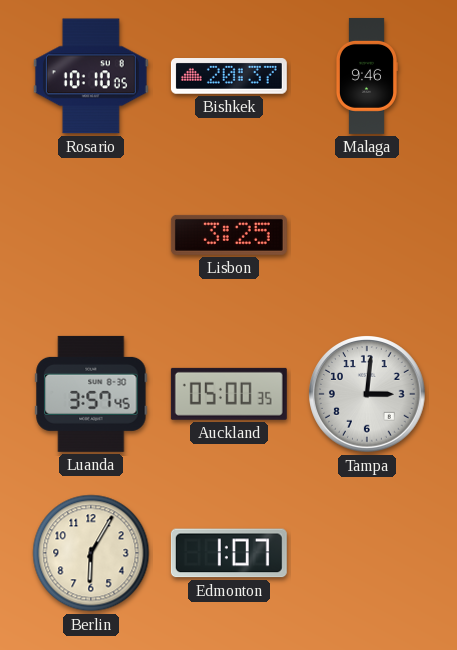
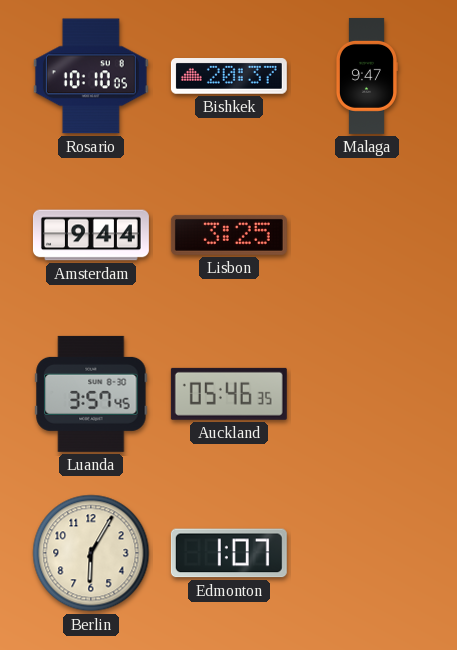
Malaga: 9:46 -> 9:47
Amsterdam: none -> 9:44
Auckland: 05:00 -> 05:46
Tampa: 3:01 -> none
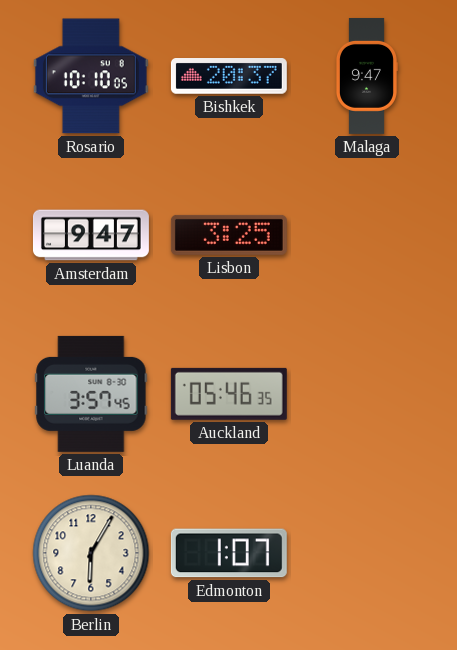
Amsterdam: 9:44 -> 9:47
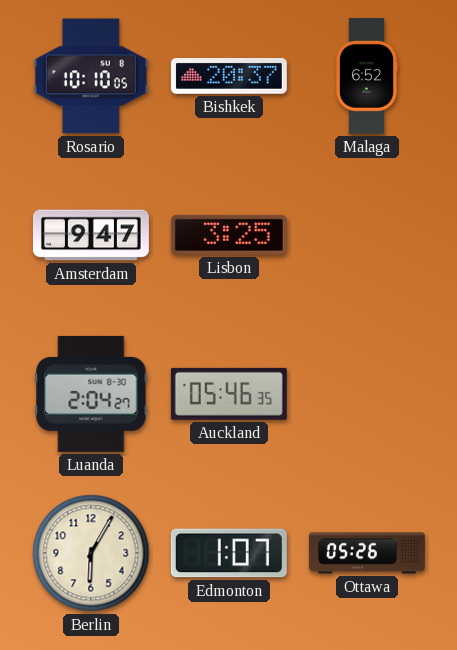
Malaga: 9:47 -> 6:52
Luanda: 3:57 -> 2:04
Ottawa: none -> 05:26
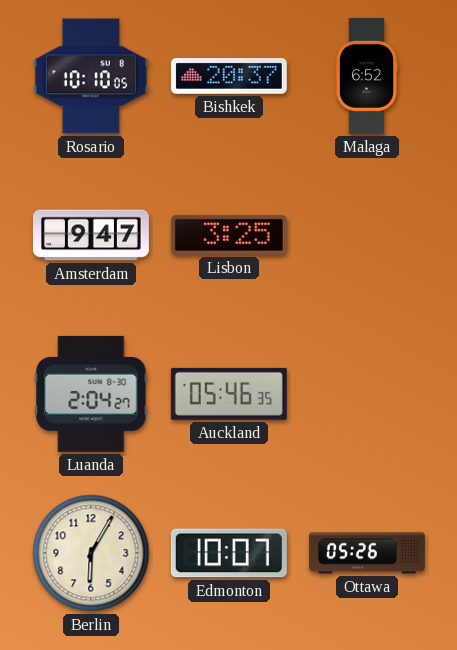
Edmonton: 1:07 -> 10:07
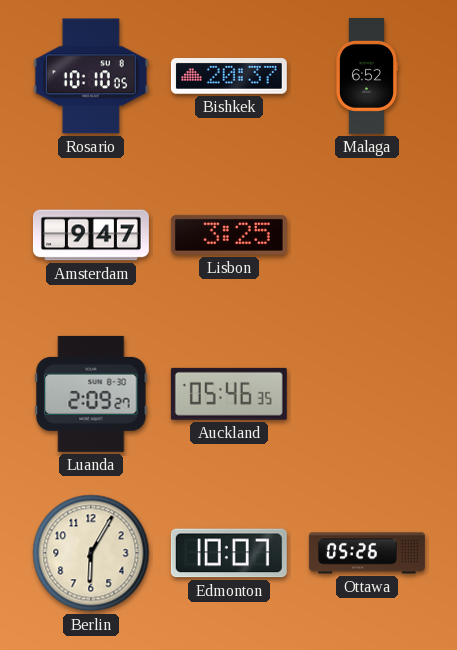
Luanda: 2:04 -> 2:09
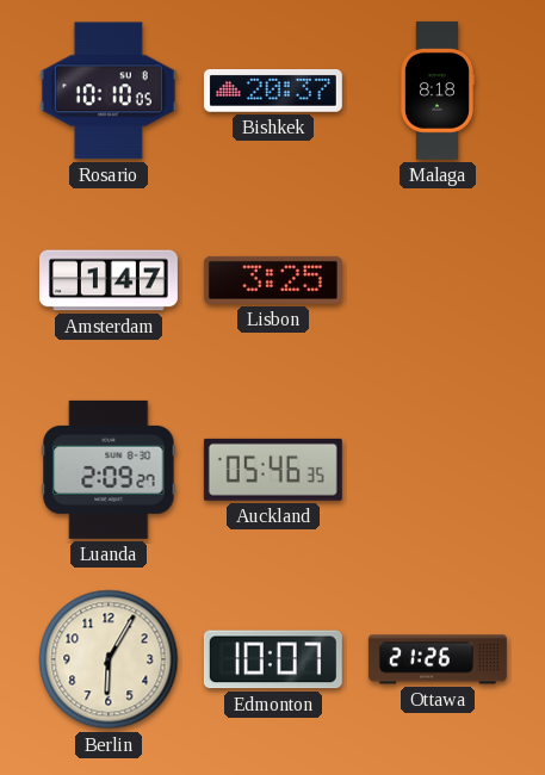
Malaga: 6:52 -> 8:18
Amsterdam: 9:47 -> 1:47
Ottawa: 05:26 -> 21:26
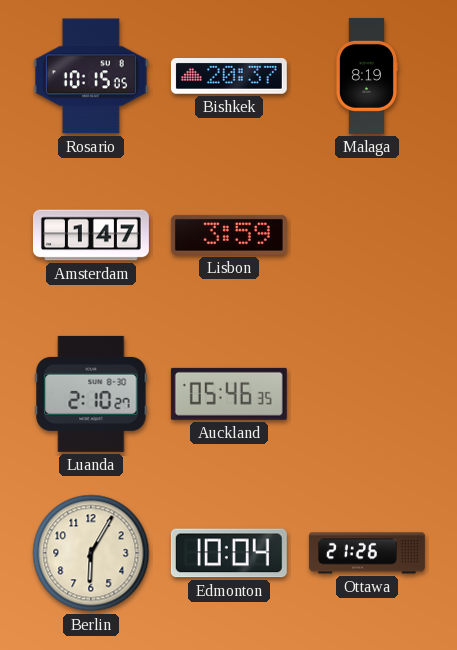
Rosario: 10:10 -> 10:15
Malaga: 8:18 -> 8:19
Lisbon: 3:25 -> 3:59
Luanda: 2:09 -> 2:10
Edmonton: 10:07 -> 10:04
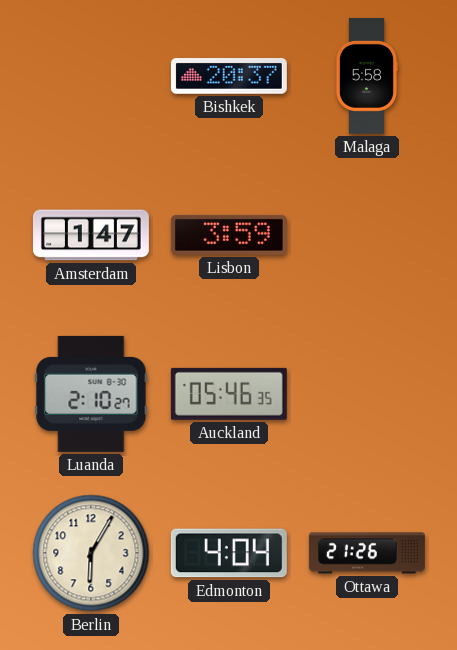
Rosario: 10:15 -> none
Malaga: 8:19 -> 5:58
Edmonton: 10:04 -> 4:04
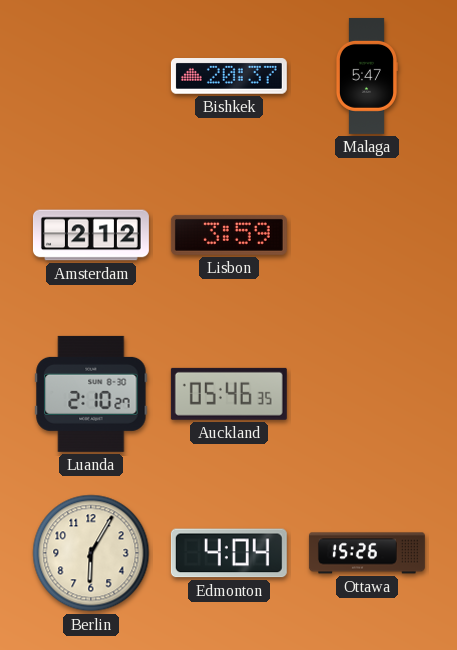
Malaga: 5:58 -> 5:47
Amsterdam: 1:47 -> 2:12
Ottawa: 21:26 -> 15:26
